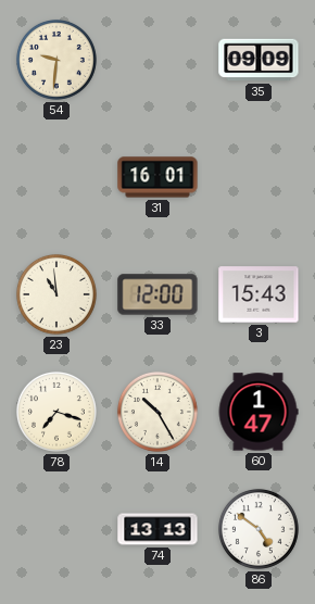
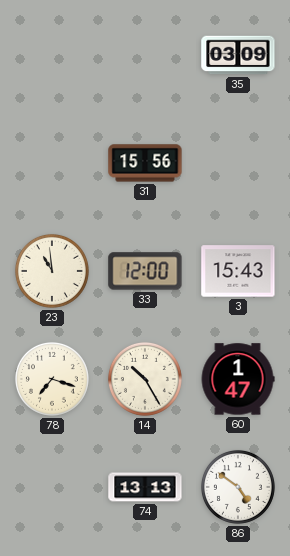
54: 9:31 -> none
35: 09:09 -> 03:09
31: 16:01 -> 15:56
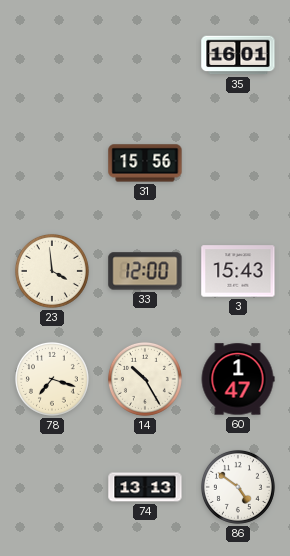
35: 03:09 -> 16:01
23: 10:59 -> 3:59
